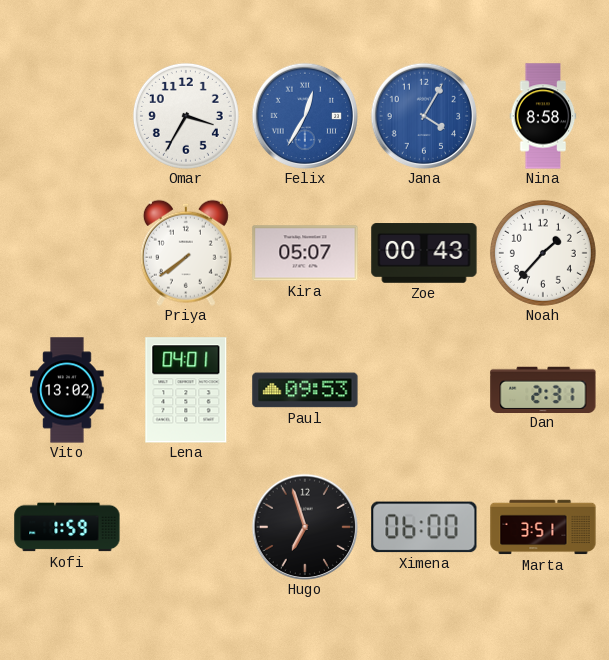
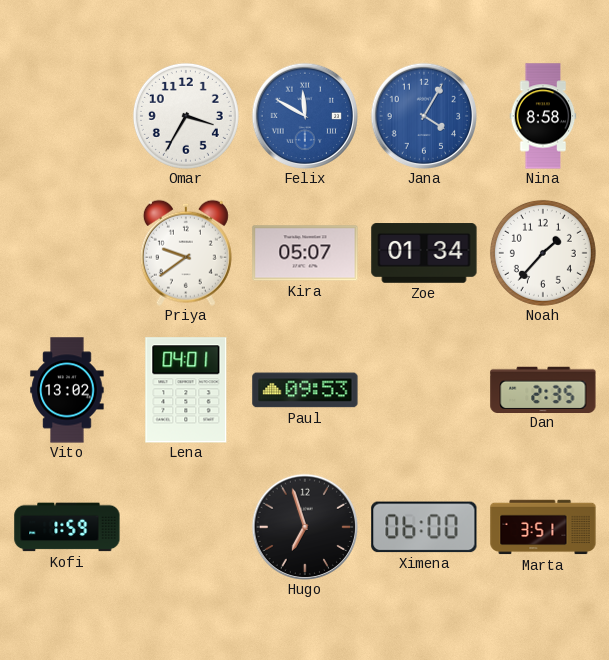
Felix: 12:35 -> 11:50
Priya: 7:39 -> 9:39
Zoe: 00:43 -> 01:34
Dan: 2:31 -> 2:35
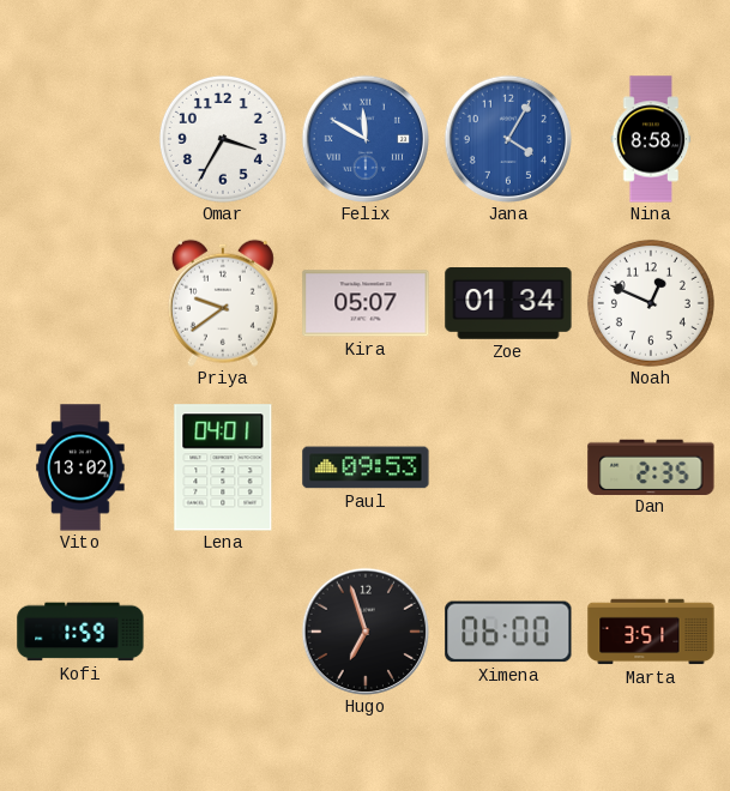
Noah: 1:37 -> 12:49
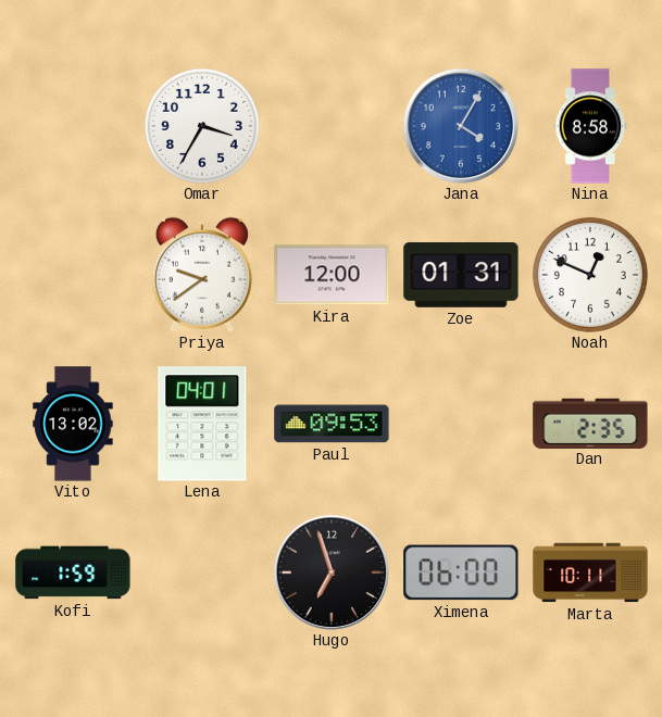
Felix: 11:50 -> none
Kira: 05:07 -> 12:00
Zoe: 01:34 -> 01:31
Marta: 3:51 -> 10:11
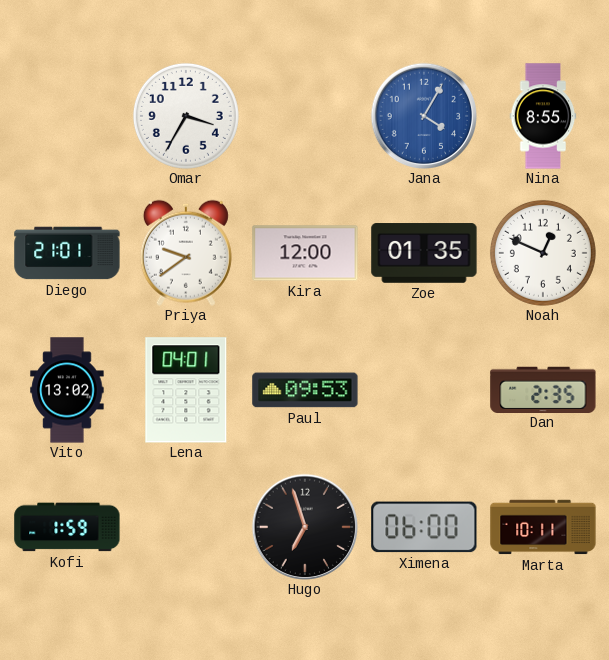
Nina: 8:58 -> 8:55
Diego: none -> 21:01
Zoe: 01:31 -> 01:35
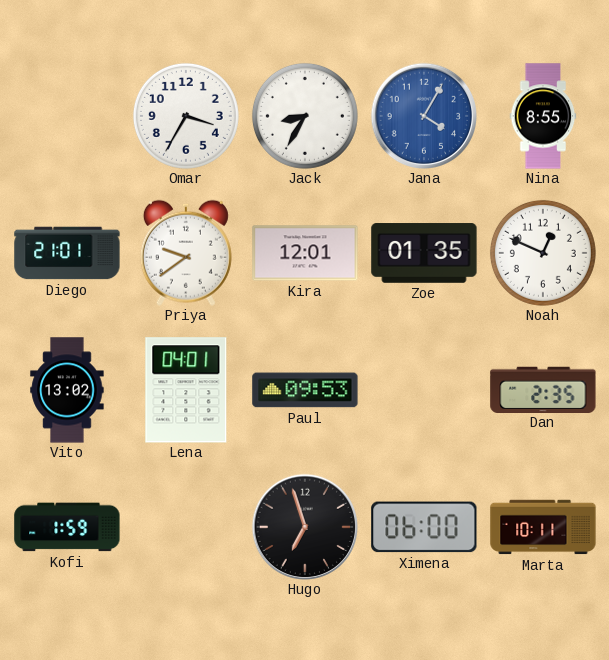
Jack: none -> 8:35
Kira: 12:00 -> 12:01
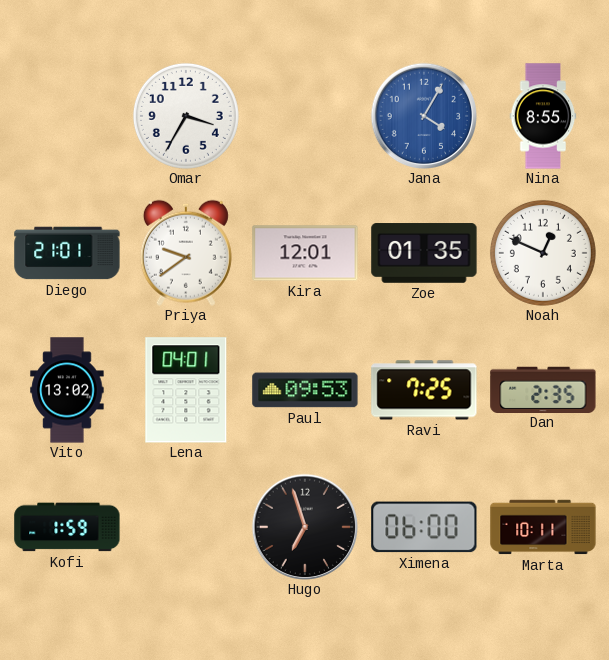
Jack: 8:35 -> none
Ravi: none -> 7:25
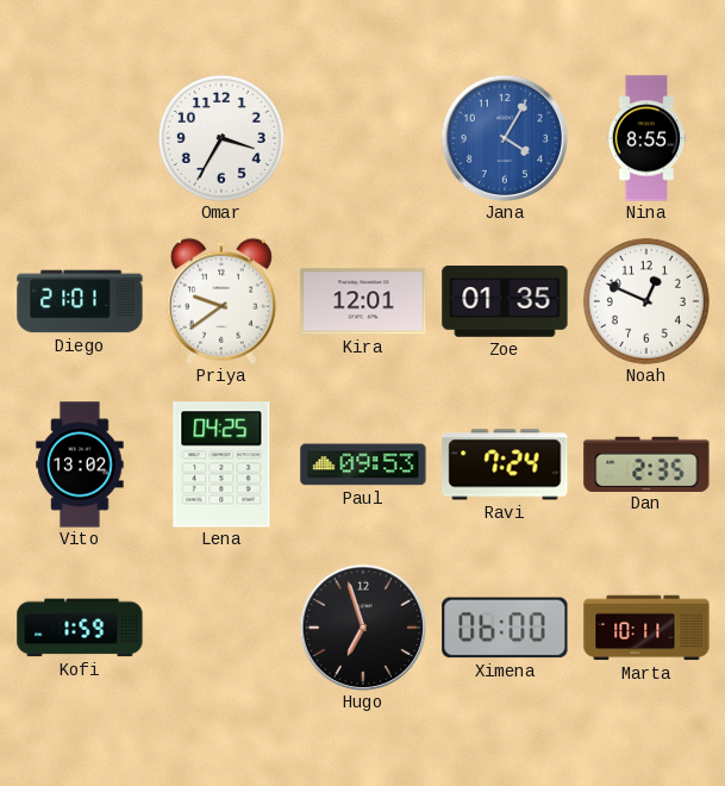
Lena: 04:01 -> 04:25
Ravi: 7:25 -> 7:24
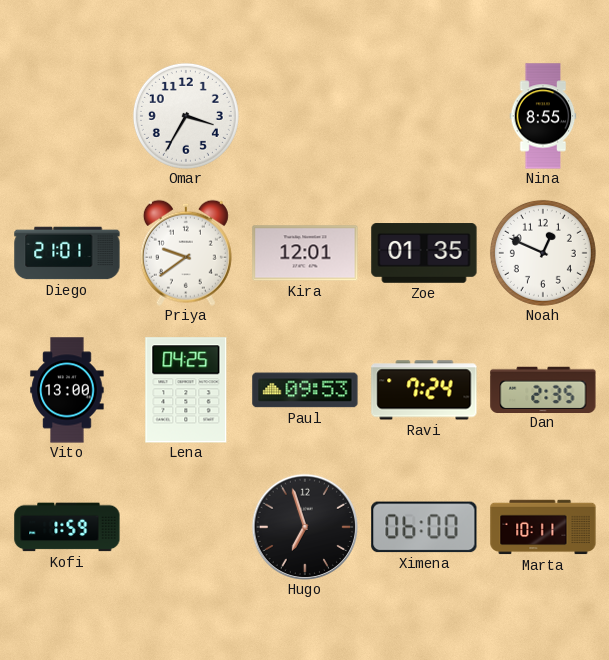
Jana: 4:05 -> none
Vito: 13:02 -> 13:00
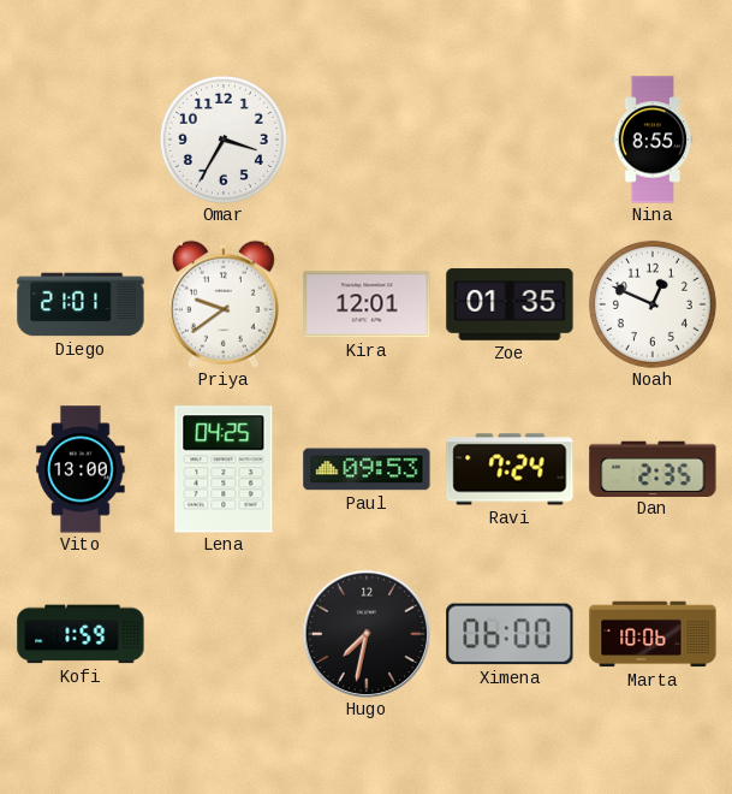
Hugo: 6:57 -> 7:32
Marta: 10:11 -> 10:06
